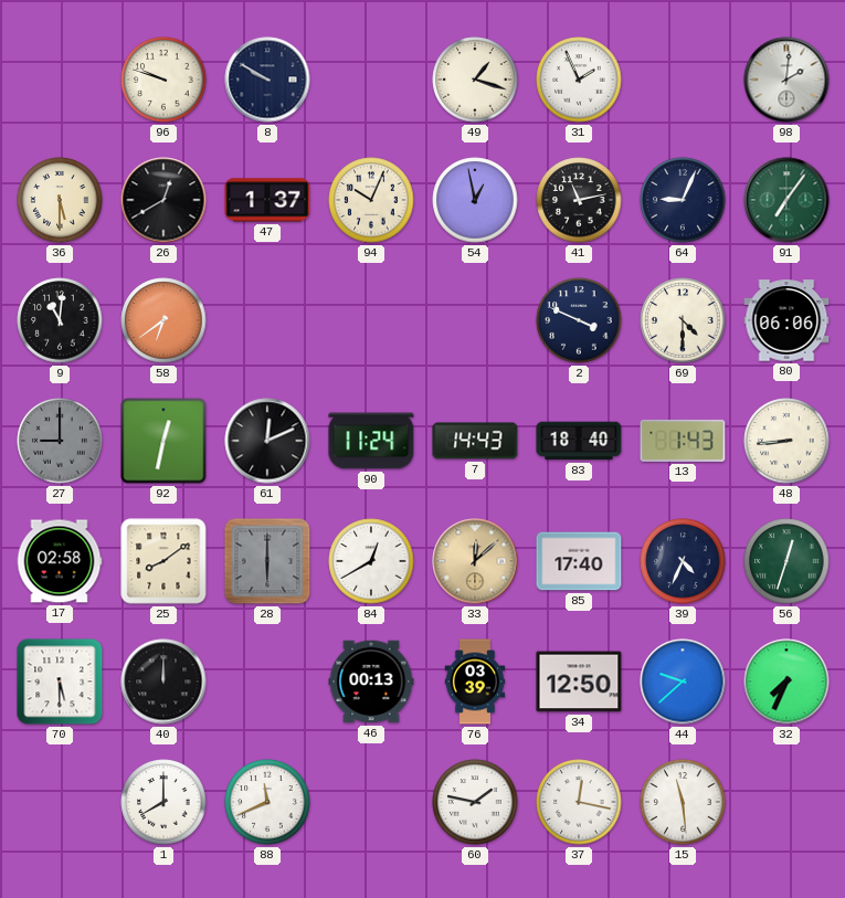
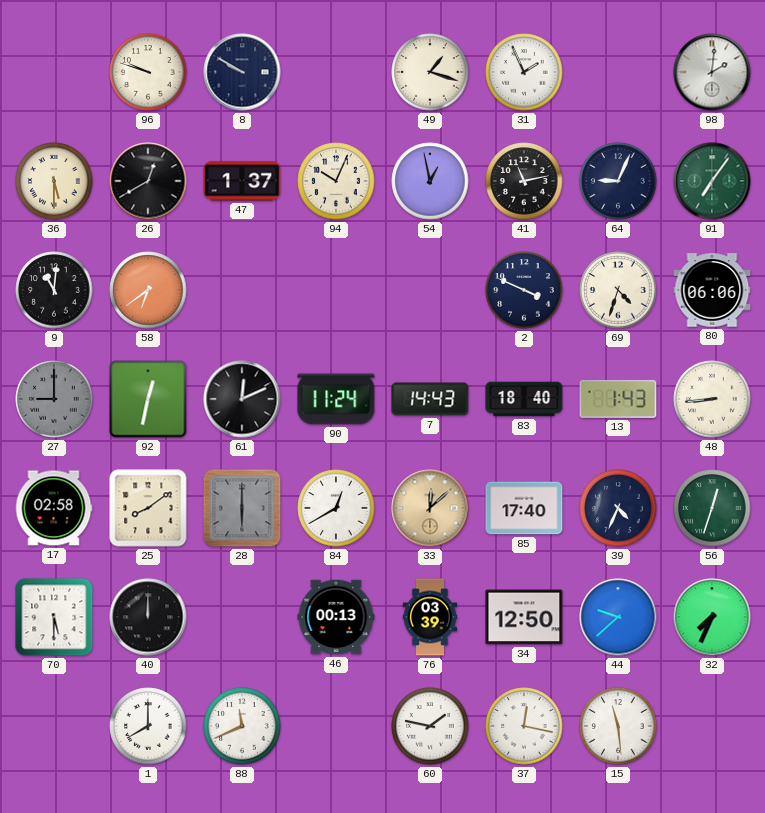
69: 4:30 -> 4:33
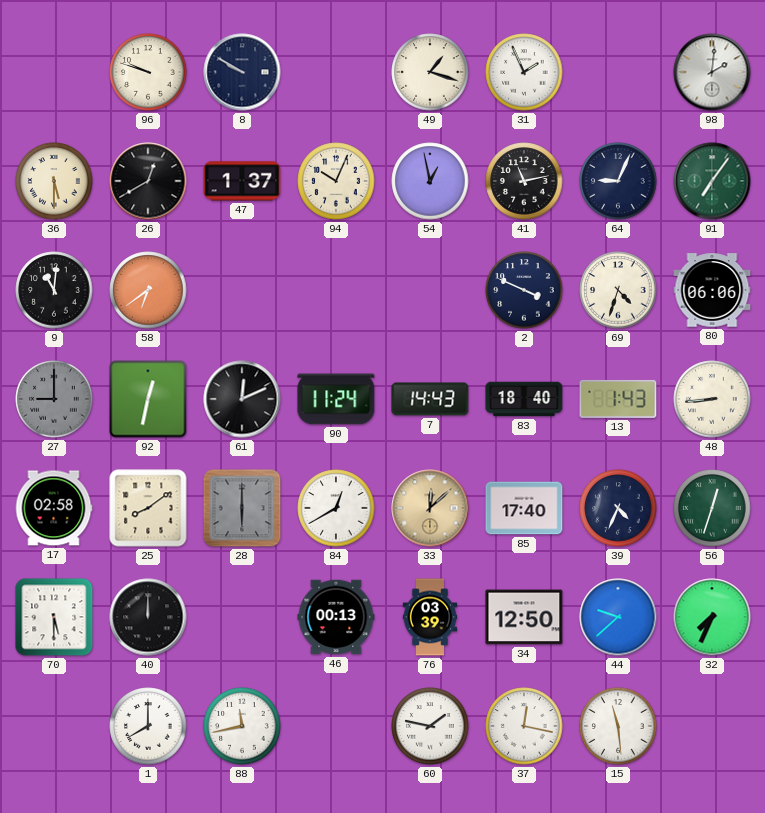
88: 11:41 -> 11:43
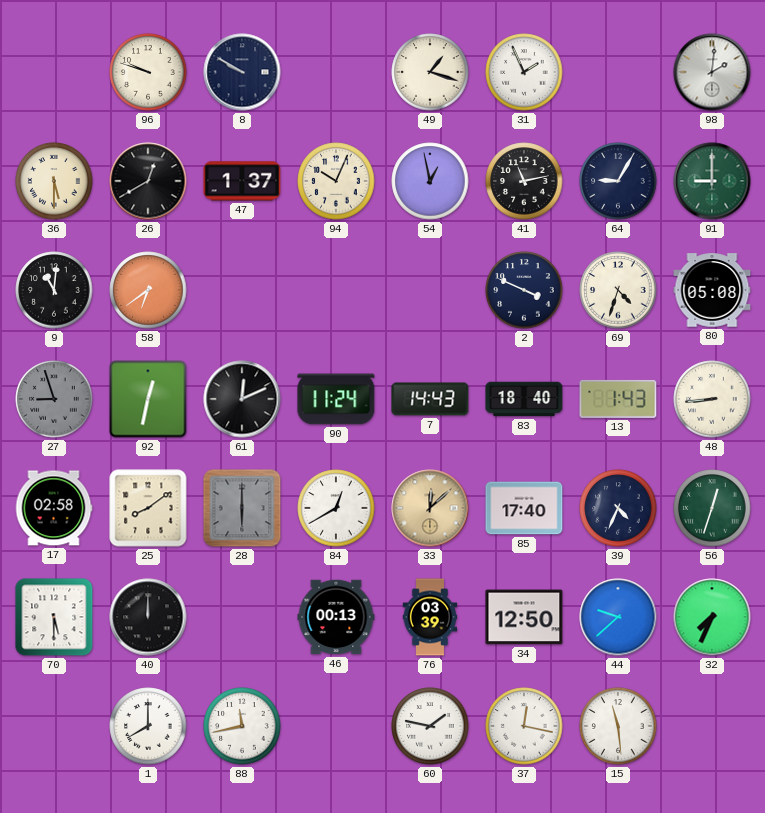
64: 9:04 -> 9:05
91: 7:06 -> 9:00
80: 06:06 -> 05:08
27: 9:00 -> 8:57
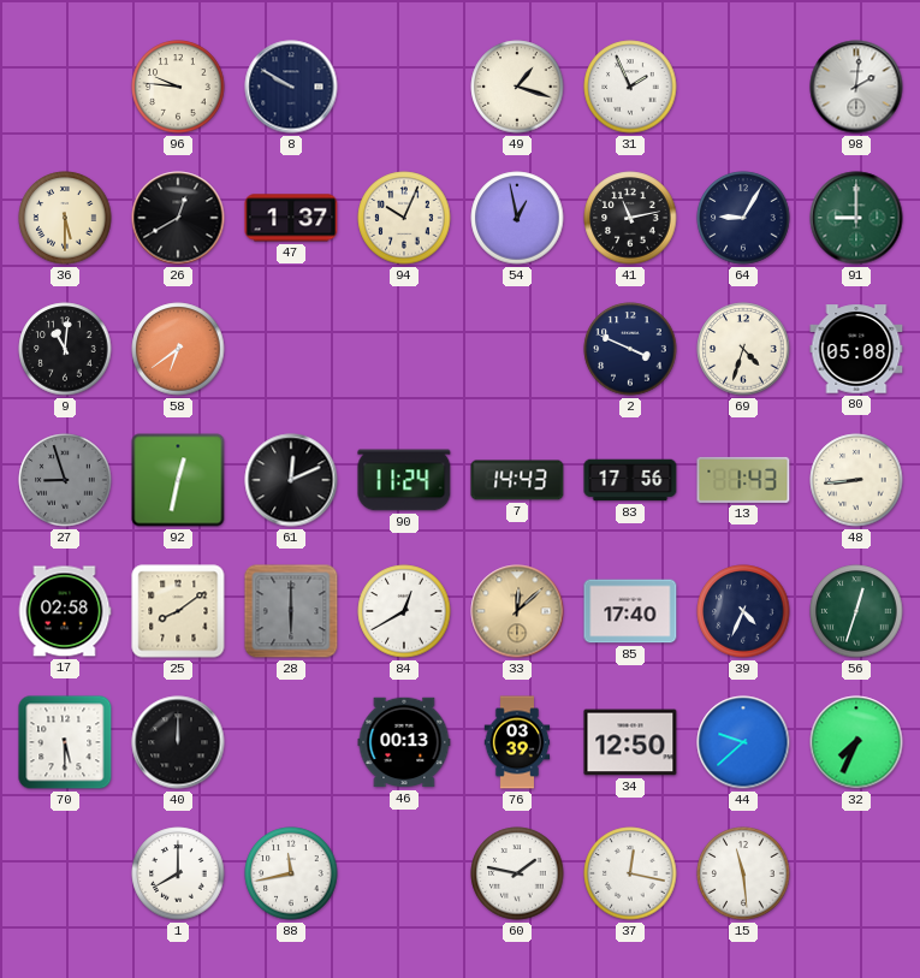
96: 9:48 -> 9:46
83: 18:40 -> 17:56
